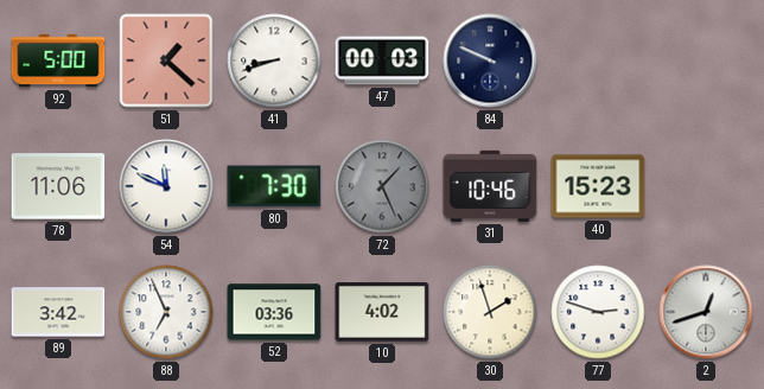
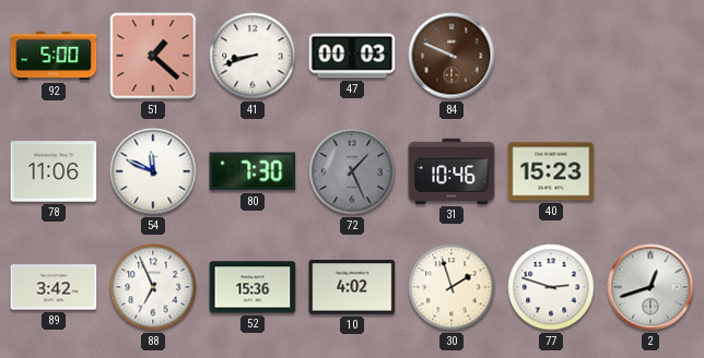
84 dial: navy -> brown
52: 03:36 -> 15:36
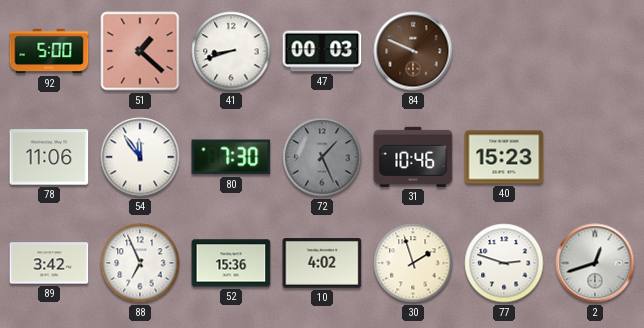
54: 11:49 -> 11:54
